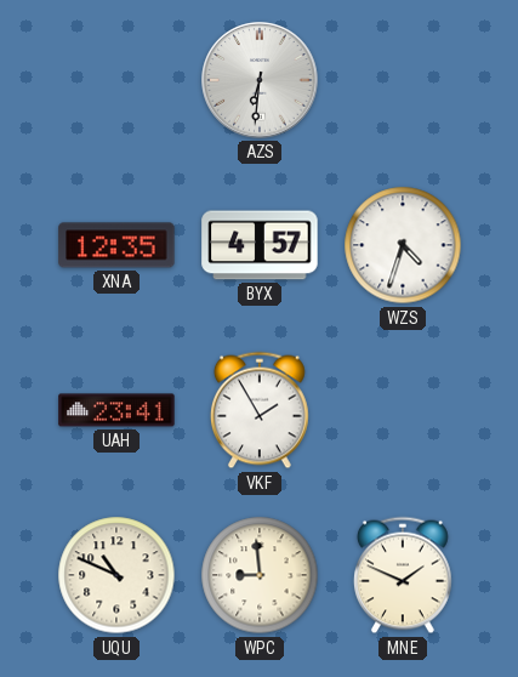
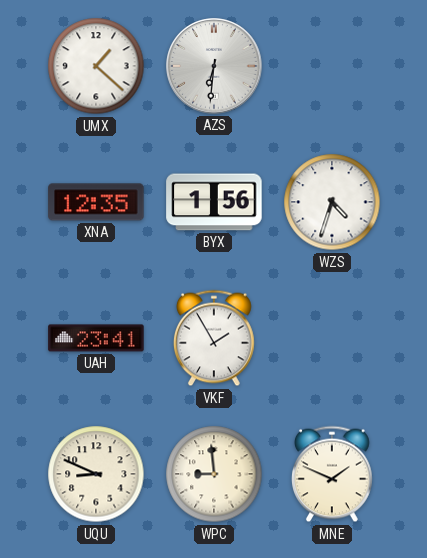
UMX: none -> 1:22
BYX: 4:57 -> 1:56
UQU: 10:49 -> 8:49
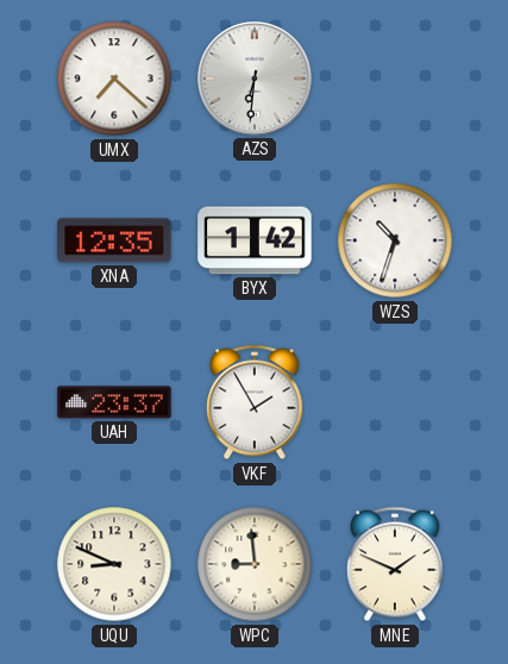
UMX: 1:22 -> 7:22
BYX: 1:56 -> 1:42
WZS: 4:33 -> 10:33
UAH: 23:41 -> 23:37
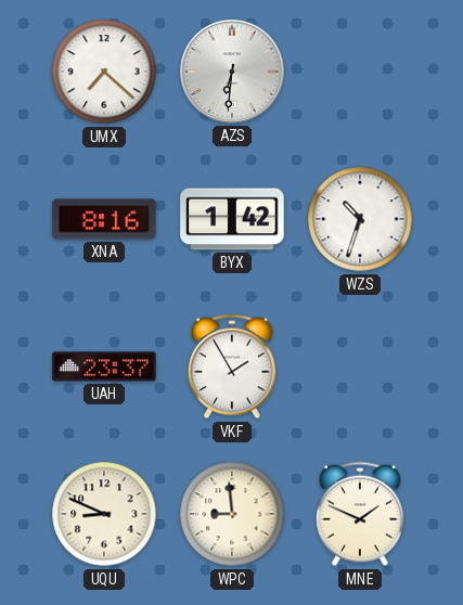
XNA: 12:35 -> 8:16
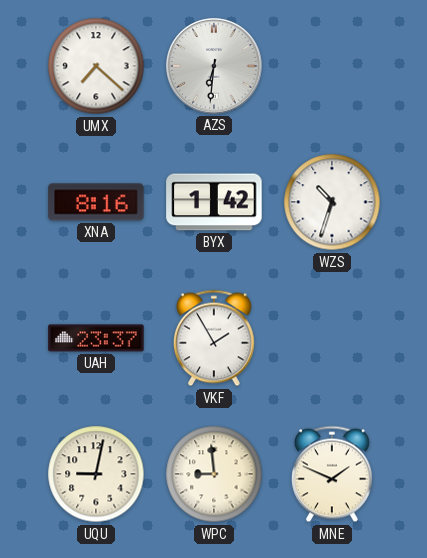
UQU: 8:49 -> 9:02
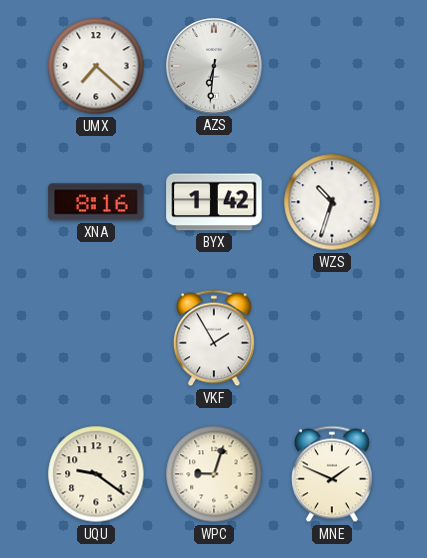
UAH: 23:37 -> none
UQU: 9:02 -> 9:21
WPC: 8:59 -> 9:03
